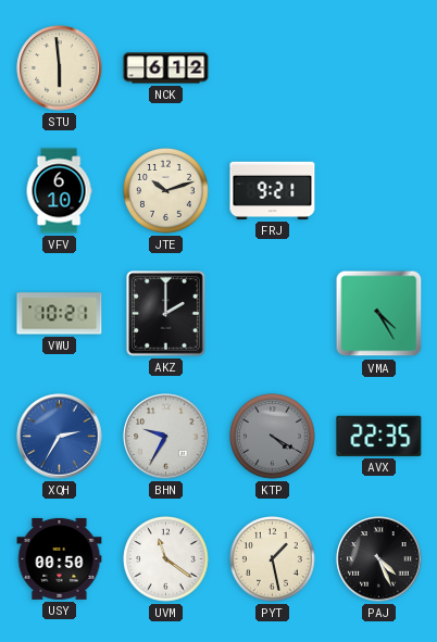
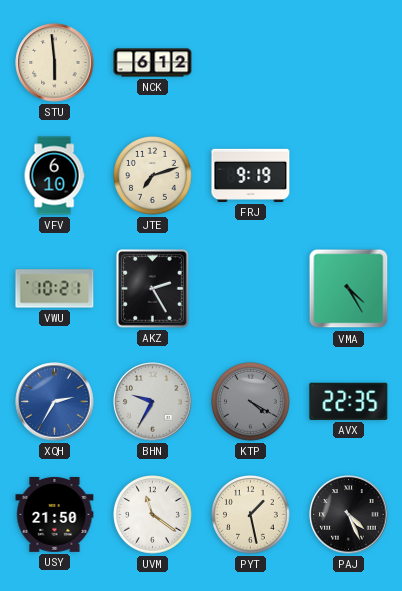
JTE: 10:12 -> 7:12
FRJ: 9:21 -> 9:19
AKZ: 2:00 -> 2:25
USY: 00:50 -> 21:50
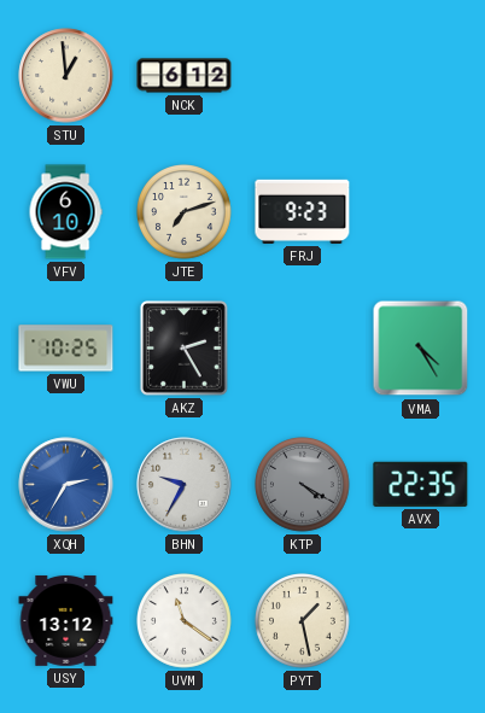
STU: 5:59 -> 12:59
FRJ: 9:19 -> 9:23
VWU: 10:21 -> 10:25
USY: 21:50 -> 13:12
PAJ: 4:26 -> none
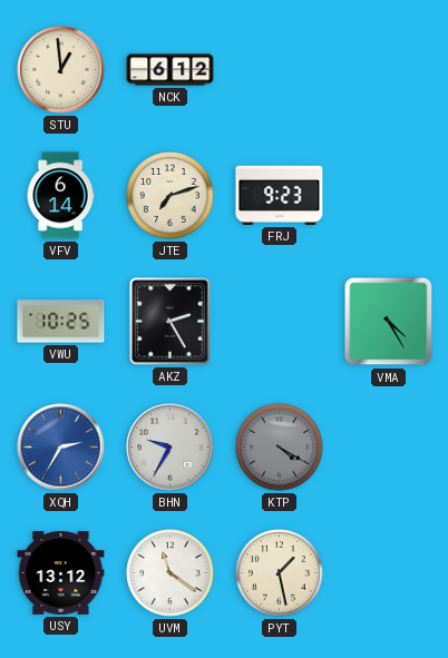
VFV: 6:10 -> 6:14
AVX: 22:35 -> none
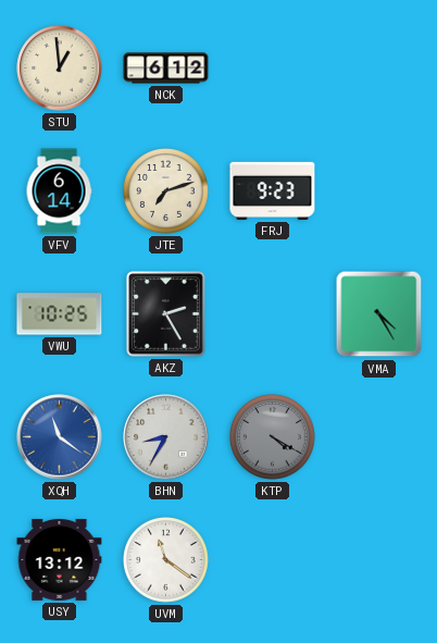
XQH: 2:35 -> 11:21
BHN: 9:35 -> 8:35
PYT: 1:28 -> none
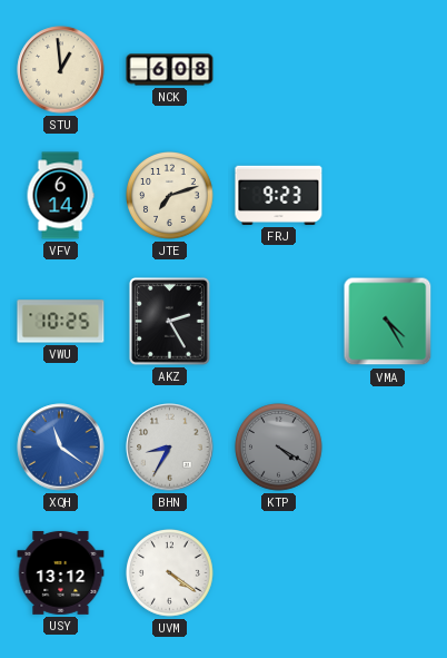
NCK: 6:12 -> 6:08
UVM: 11:21 -> 4:21
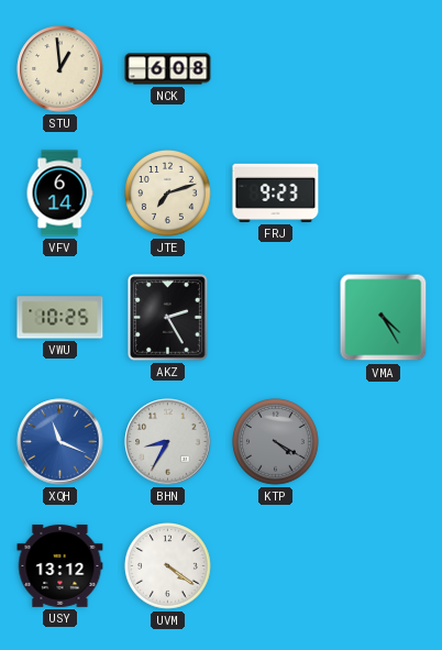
XQH: 11:21 -> 11:19
